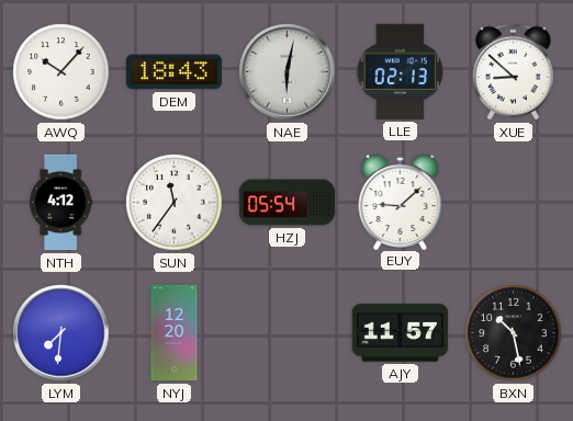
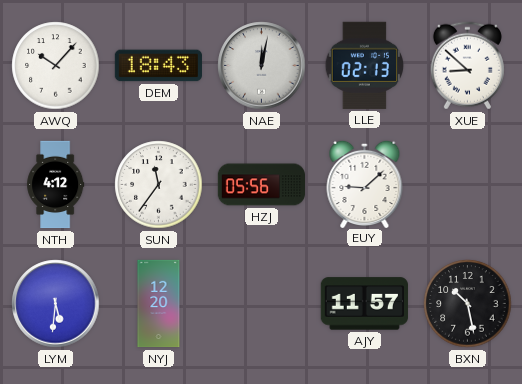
NAE: 6:02 -> 12:02
HZJ: 05:54 -> 05:56
LYM: 7:31 -> 5:31
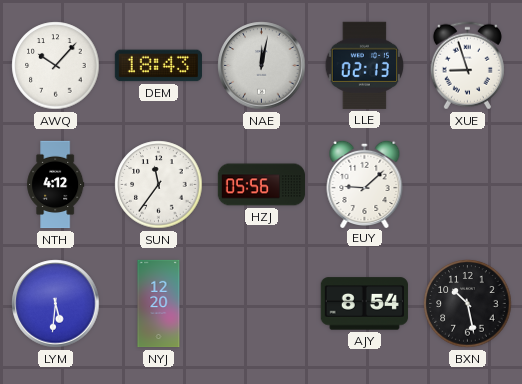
XUE: 8:52 -> 8:57
AJY: 11:57 -> 8:54
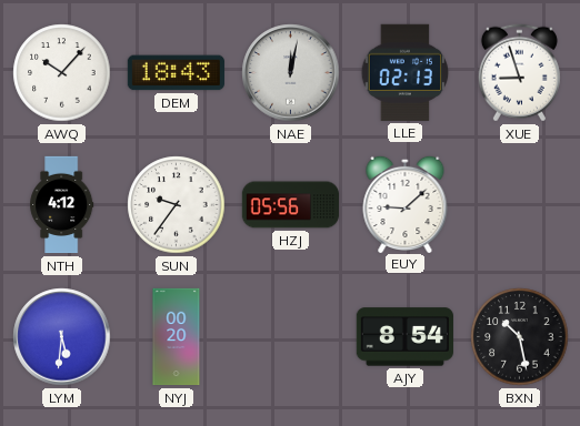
SUN: 11:36 -> 9:36
NYJ: 12:20 -> 00:20
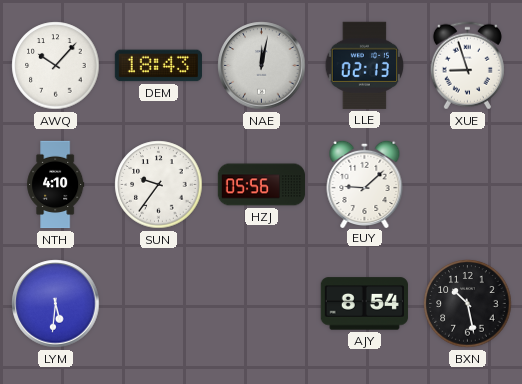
NTH: 4:12 -> 4:10
NYJ: 00:20 -> none
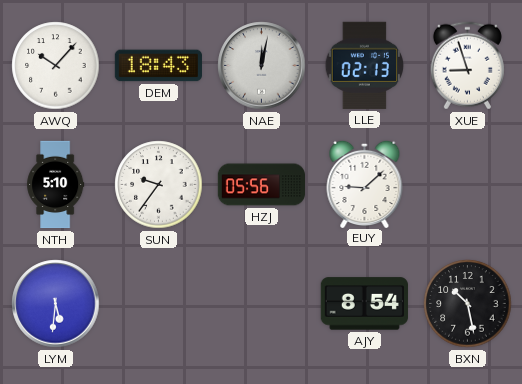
NTH: 4:10 -> 5:10
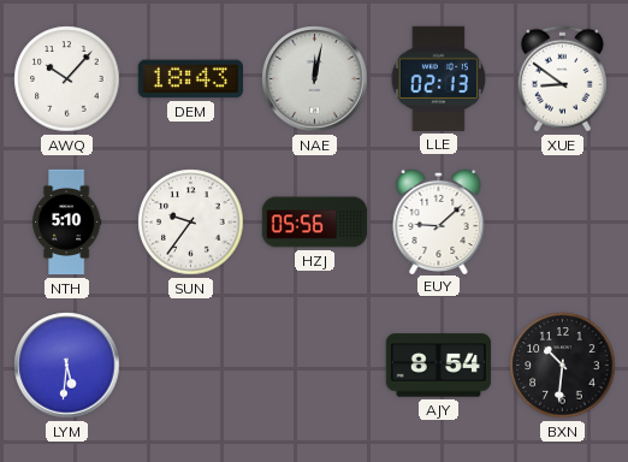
XUE: 8:57 -> 8:51
BXN: 10:28 -> 10:31
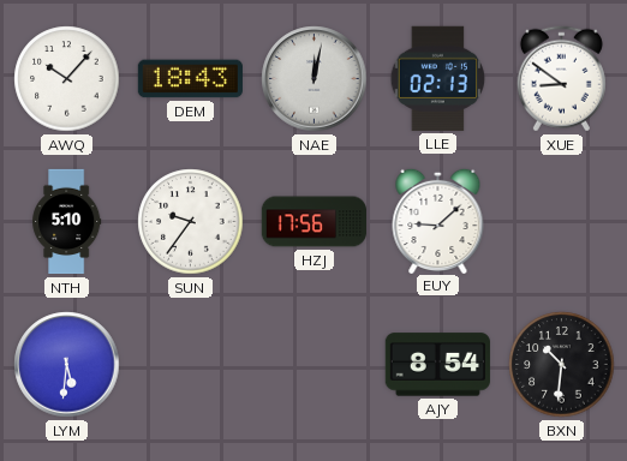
HZJ: 05:56 -> 17:56
